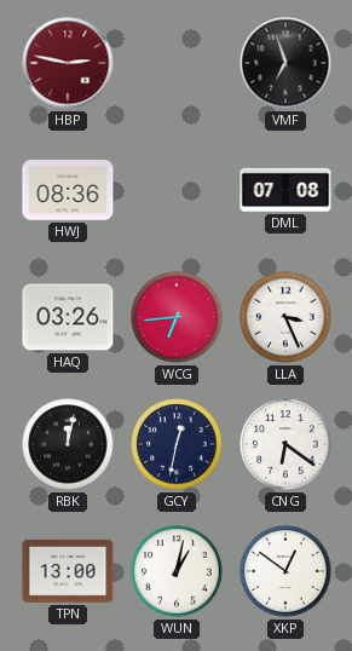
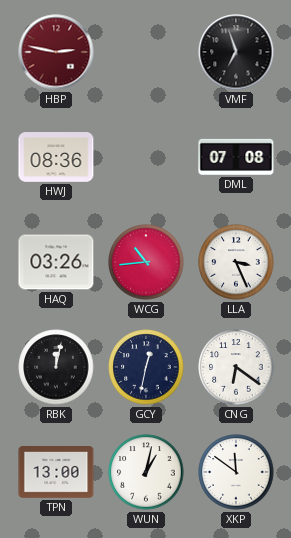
WCG: 6:44 -> 10:44
XKP: 12:51 -> 11:51
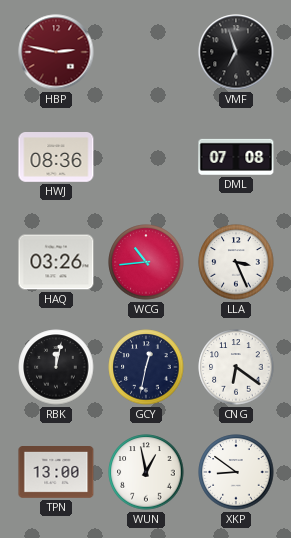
WUN: 1:02 -> 12:58
XKP: 11:51 -> 8:51
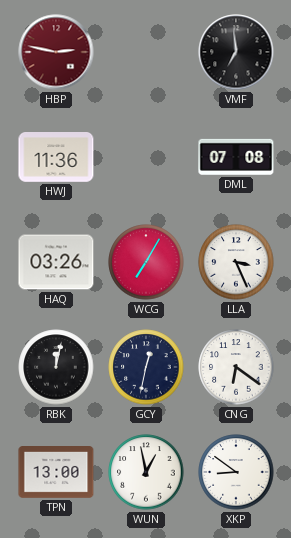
VMF: 6:57 -> 6:59
HWJ: 08:36 -> 11:36
WCG: 10:44 -> 7:05
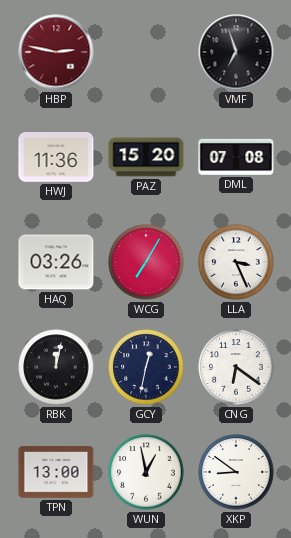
VMF: 6:59 -> 6:57
PAZ: none -> 15:20
